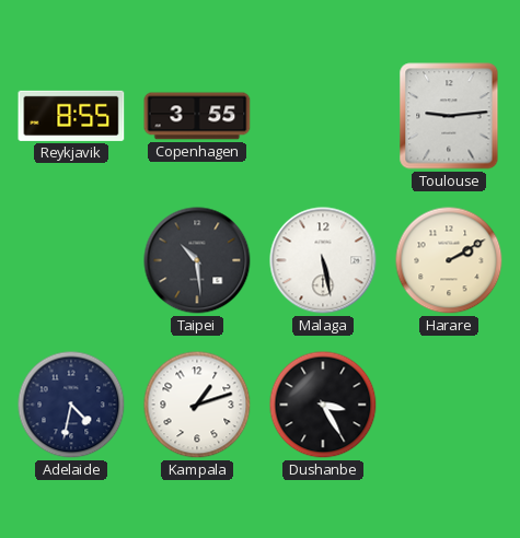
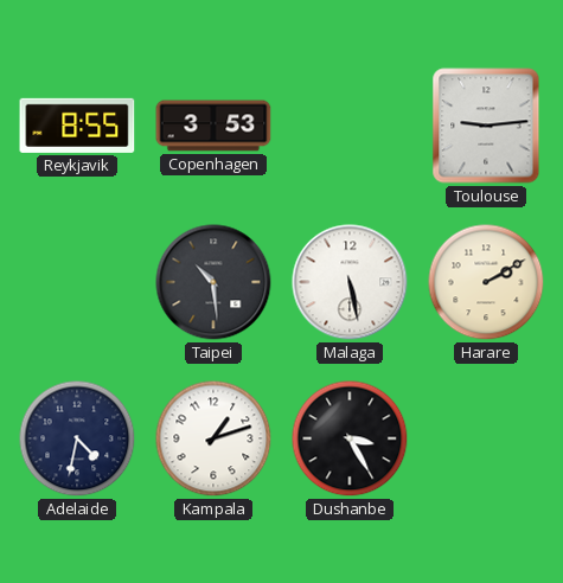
Copenhagen: 3:55 -> 3:53
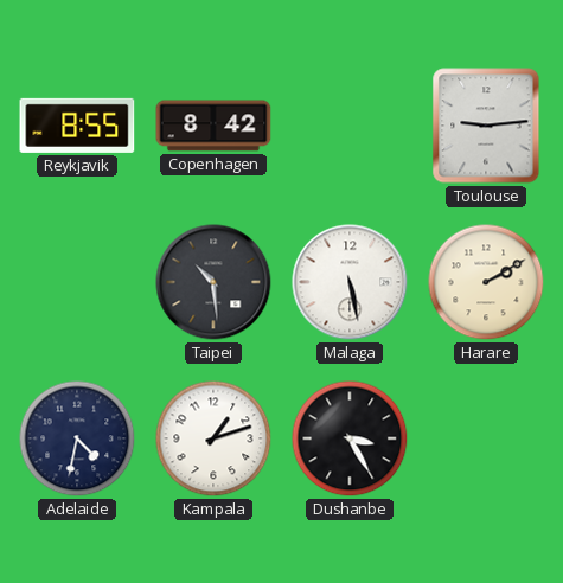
Copenhagen: 3:53 -> 8:42
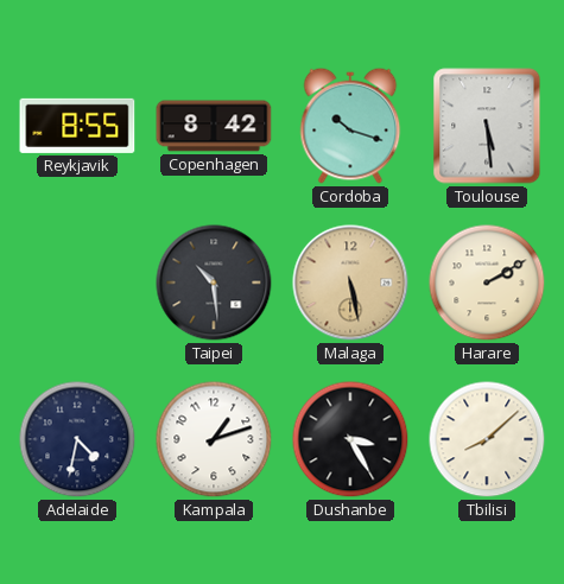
Cordoba: none -> 10:18
Toulouse: 9:14 -> 5:29
Malaga dial: white -> champagne
Tbilisi: none -> 8:08
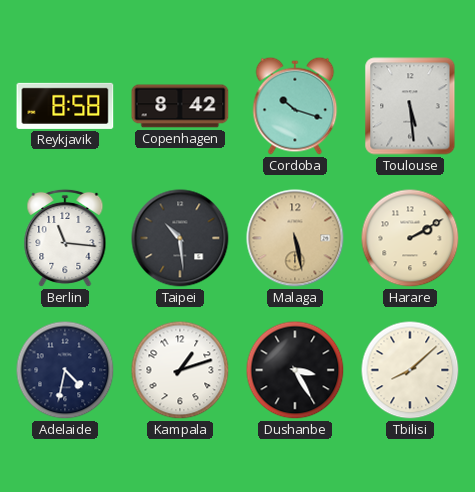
Reykjavik: 8:55 -> 8:58
Berlin: none -> 11:16
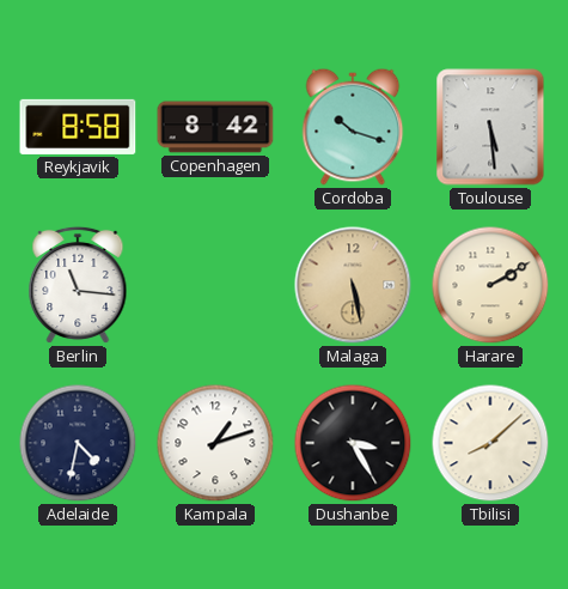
Taipei: 10:29 -> none
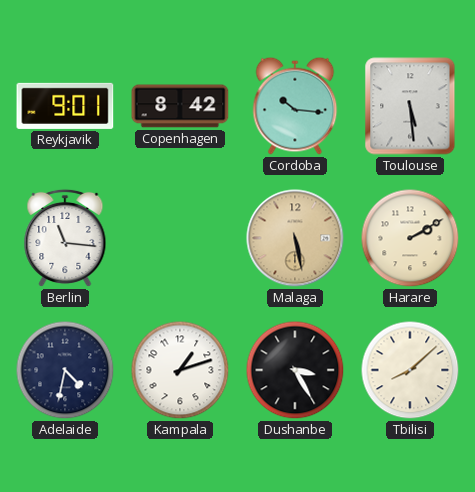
Reykjavik: 8:58 -> 9:01
Cordoba: 10:18 -> 10:16
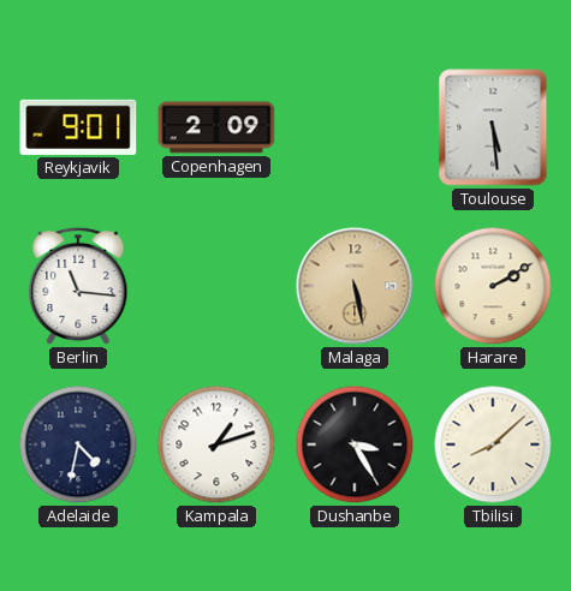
Copenhagen: 8:42 -> 2:09
Cordoba: 10:16 -> none
